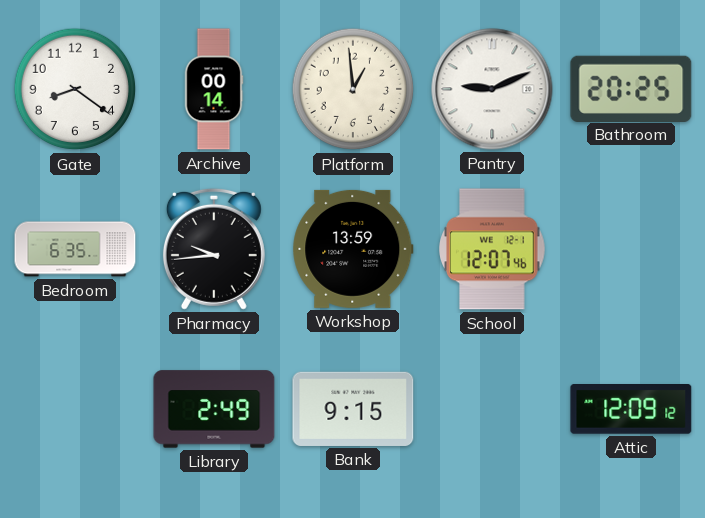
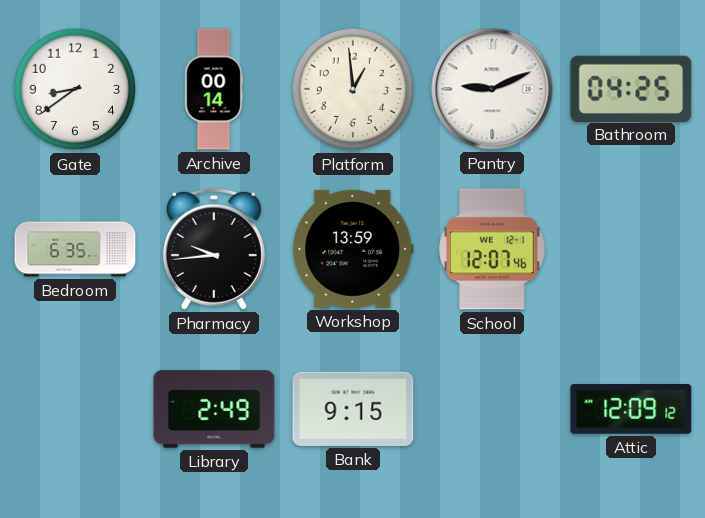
Gate: 8:21 -> 8:39
Bathroom: 20:25 -> 04:25
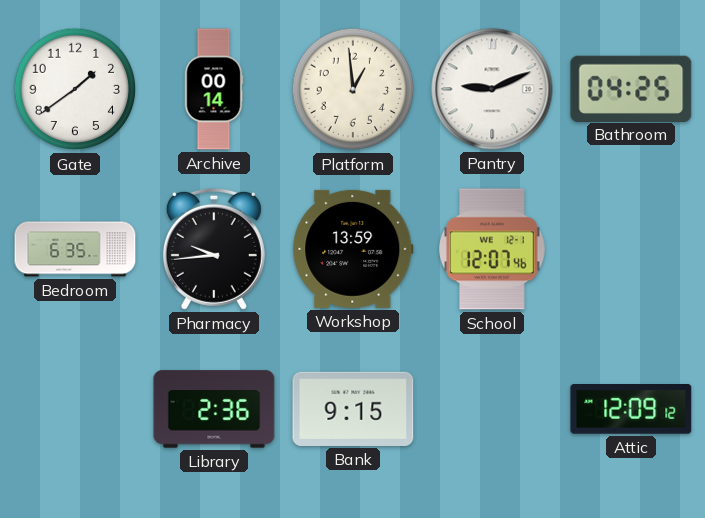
Gate: 8:39 -> 1:39
Library: 2:49 -> 2:36
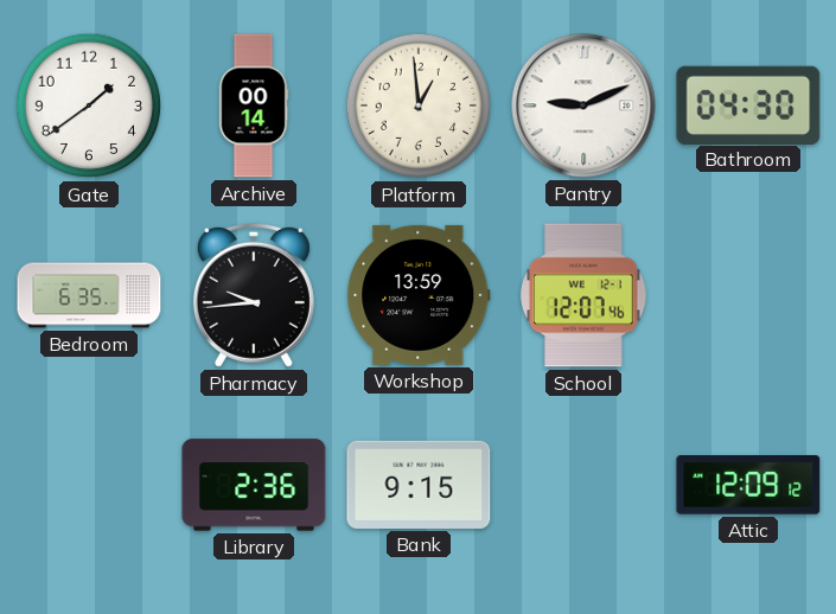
Bathroom: 04:25 -> 04:30
